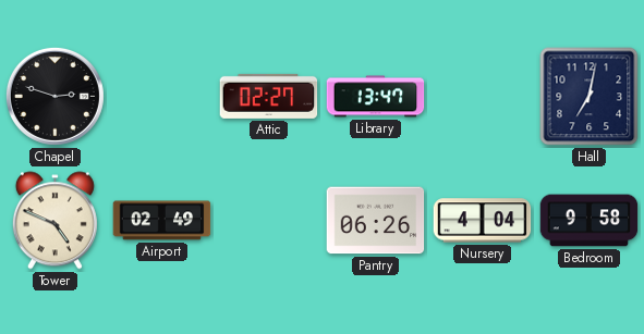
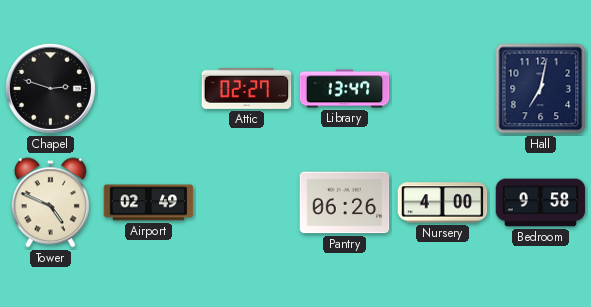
Nursery: 4:04 -> 4:00
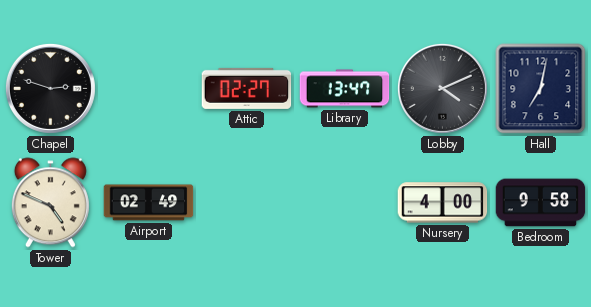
Lobby: none -> 4:11
Pantry: 06:26 -> none
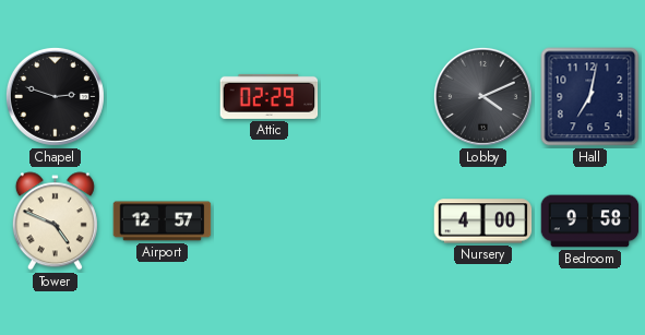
Attic: 02:27 -> 02:29
Library: 13:47 -> none
Airport: 02:49 -> 12:57
